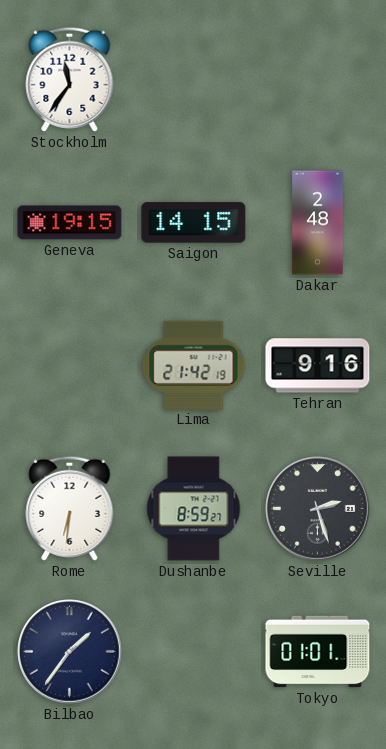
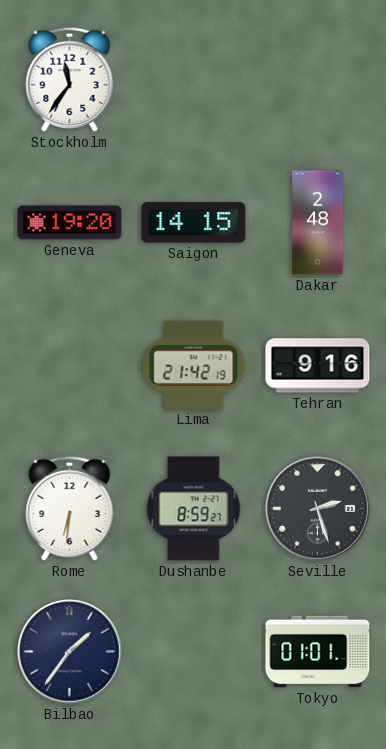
Geneva: 19:15 -> 19:20
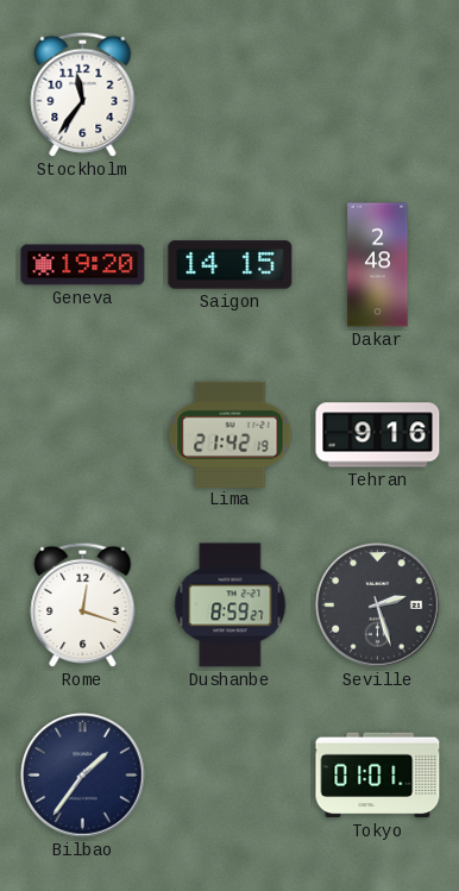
Rome: 6:31 -> 12:18
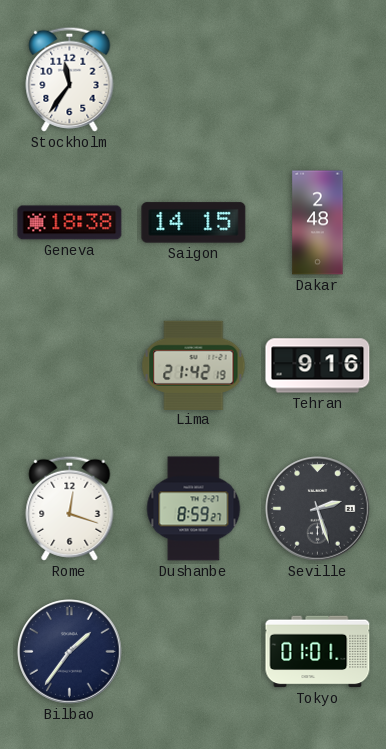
Geneva: 19:20 -> 18:38
